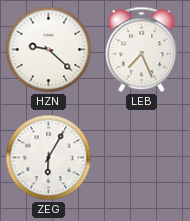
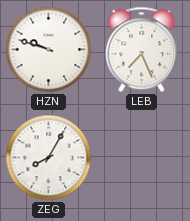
HZN: 9:22 -> 9:48
ZEG: 6:05 -> 8:05
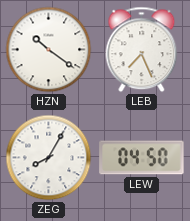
HZN: 9:48 -> 10:21
LEW: none -> 04:50
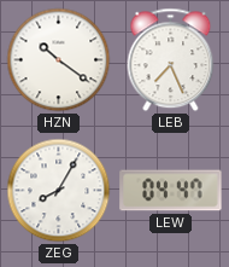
LEW: 04:50 -> 04:47
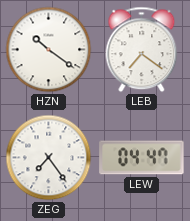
LEB: 7:26 -> 7:21
ZEG: 8:05 -> 7:24
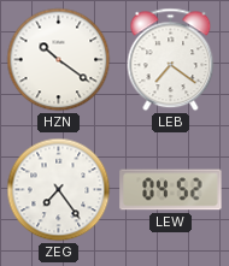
LEW: 04:47 -> 04:52
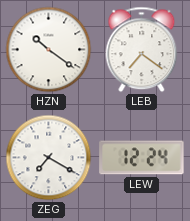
ZEG: 7:24 -> 7:20
LEW: 04:52 -> 12:24
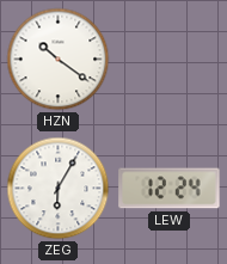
LEB: 7:21 -> none
ZEG: 7:20 -> 6:05
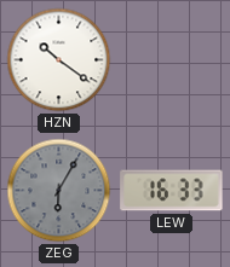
ZEG dial: white -> grey
LEW: 12:24 -> 16:33
